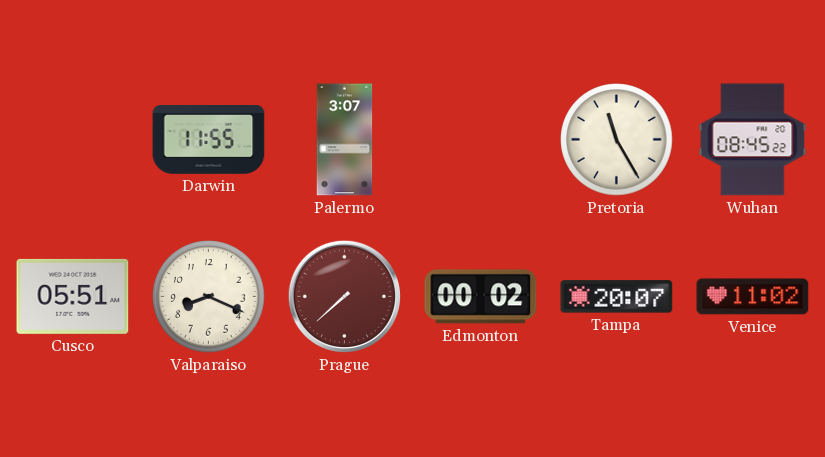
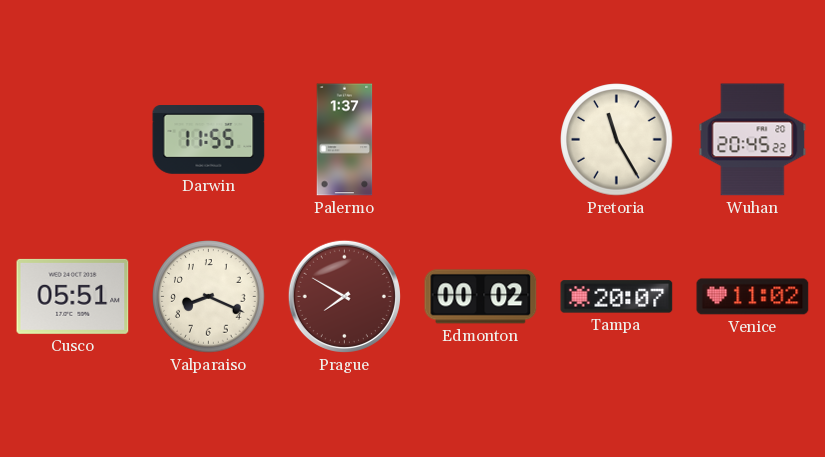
Palermo: 3:07 -> 1:37
Wuhan: 08:45 -> 20:45
Prague: 7:38 -> 7:50
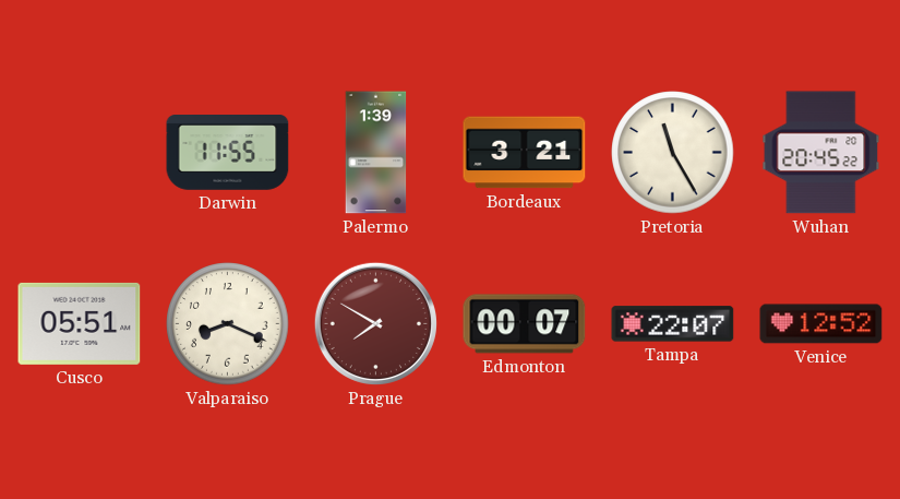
Palermo: 1:37 -> 1:39
Bordeaux: none -> 3:21
Edmonton: 00:02 -> 00:07
Tampa: 20:07 -> 22:07
Venice: 11:02 -> 12:52
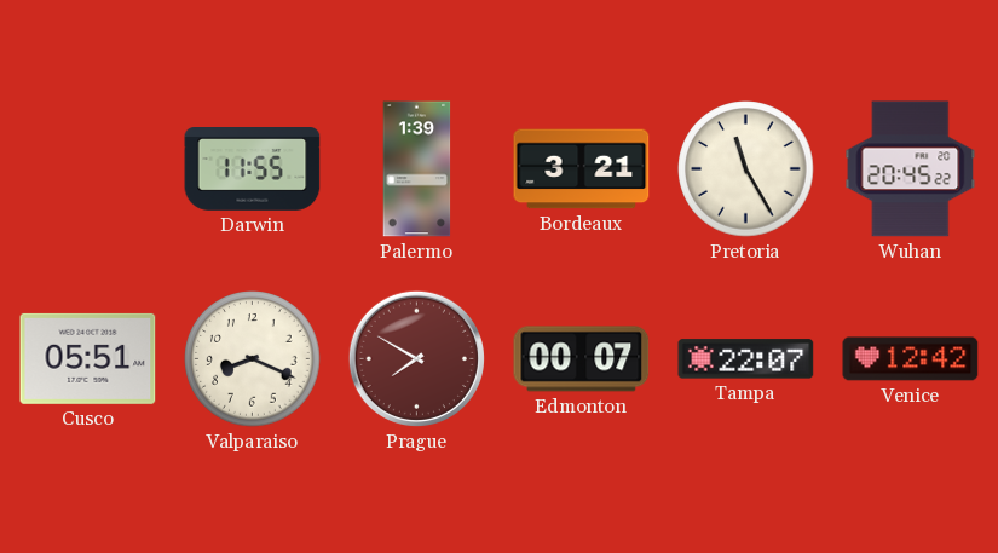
Venice: 12:52 -> 12:42
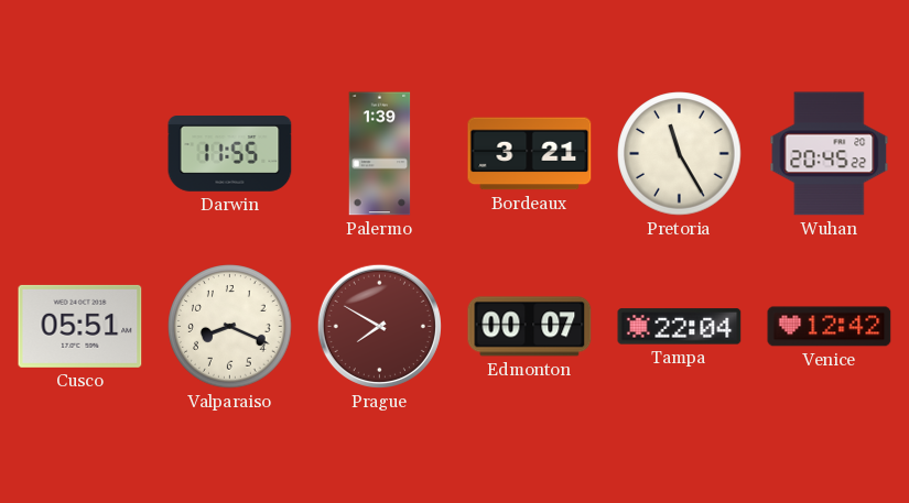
Tampa: 22:07 -> 22:04
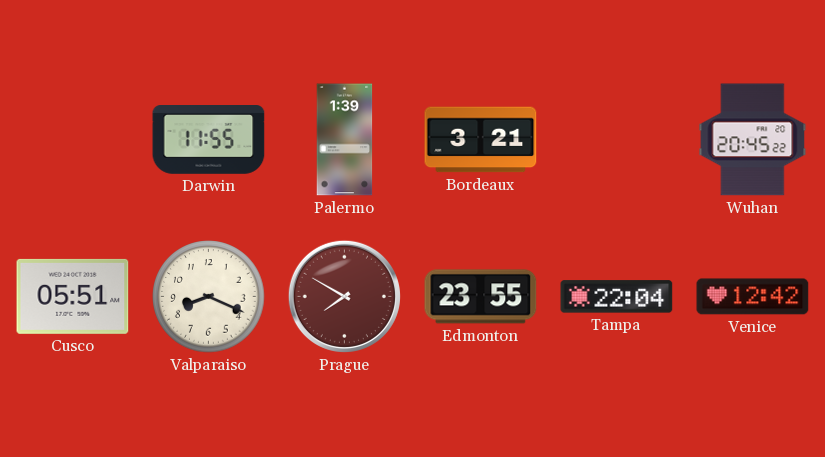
Pretoria: 11:25 -> none
Edmonton: 00:07 -> 23:55
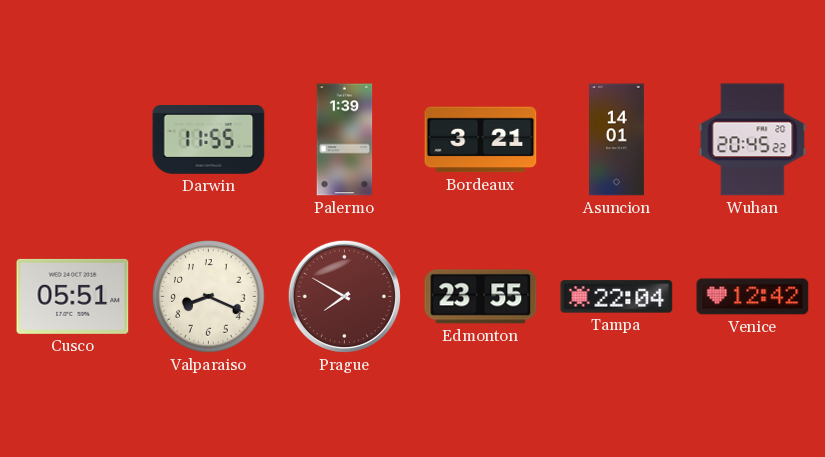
Asuncion: none -> 14:01
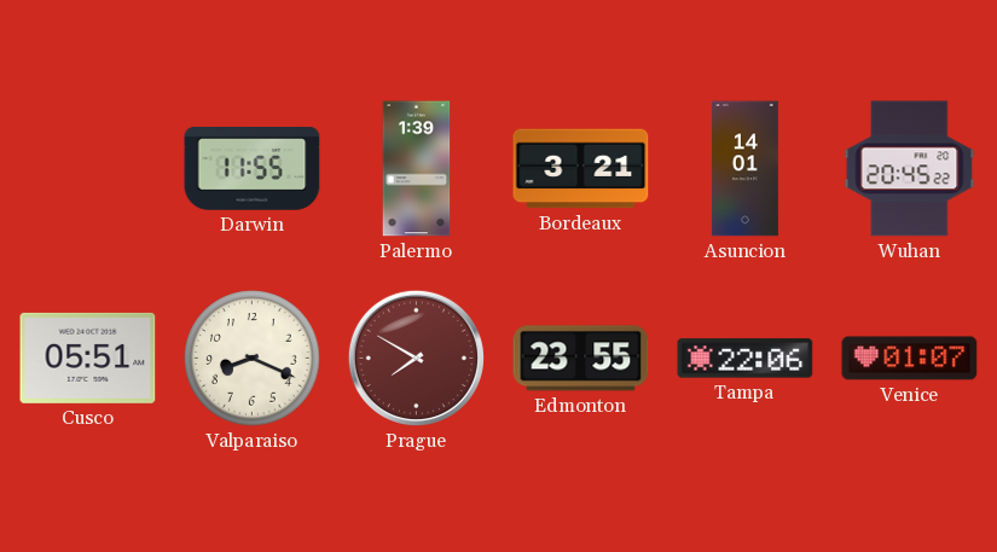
Tampa: 22:04 -> 22:06
Venice: 12:42 -> 01:07
